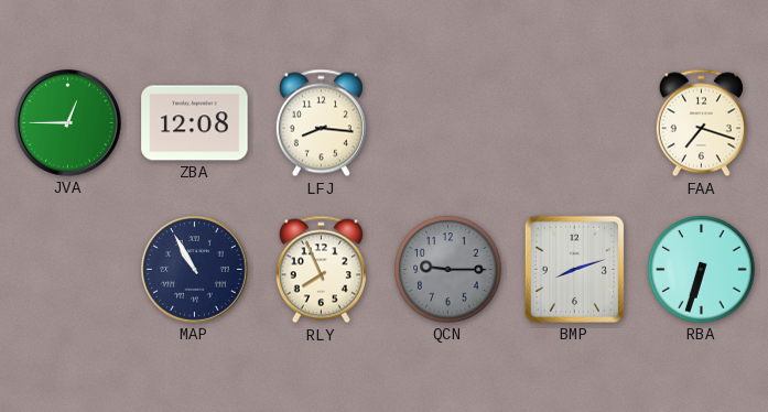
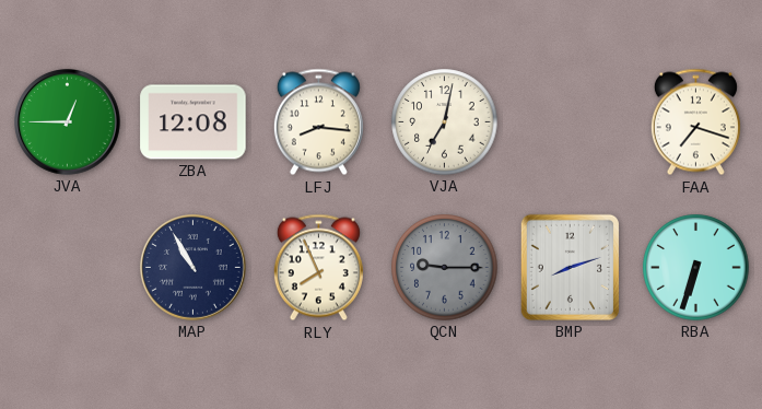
VJA: none -> 7:02
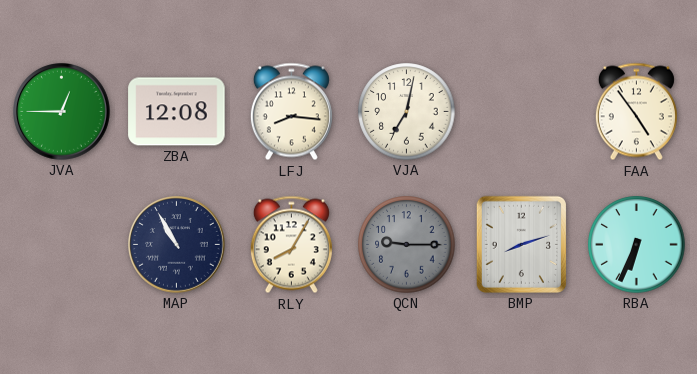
FAA: 7:18 -> 4:54
RLY: 7:56 -> 8:05
RBA: 6:33 -> 6:34
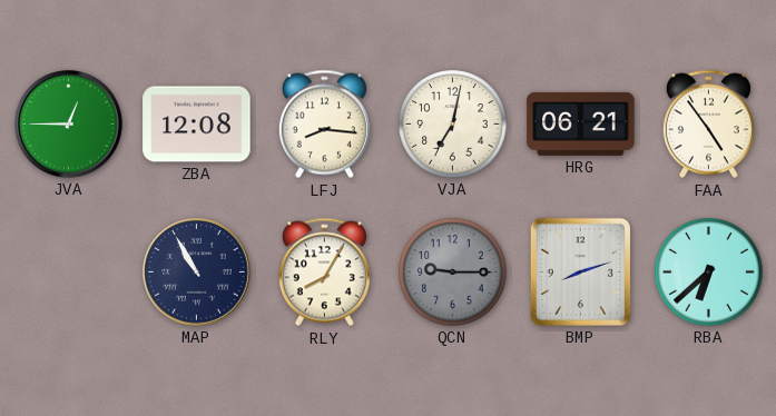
HRG: none -> 06:21
RBA: 6:34 -> 6:38
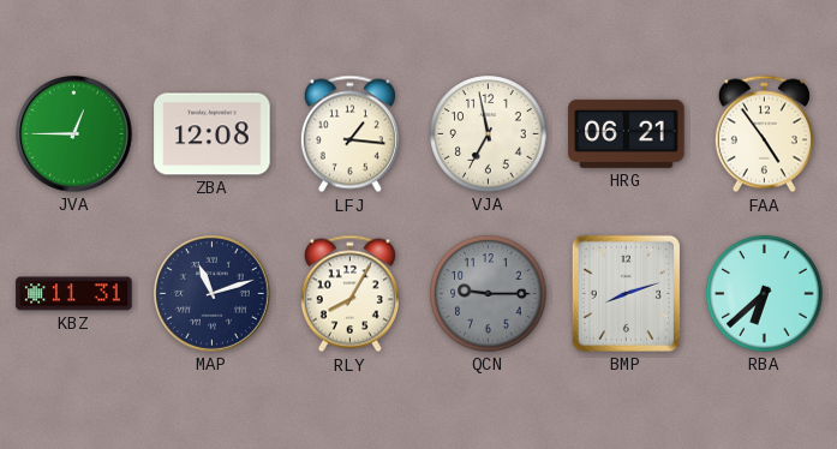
LFJ: 8:16 -> 1:16
VJA: 7:02 -> 6:58
KBZ: none -> 11:31
MAP: 10:55 -> 11:12
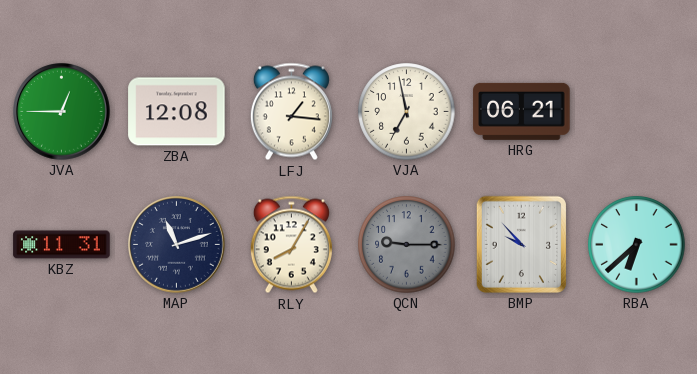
FAA: 4:54 -> none
BMP: 8:12 -> 9:53
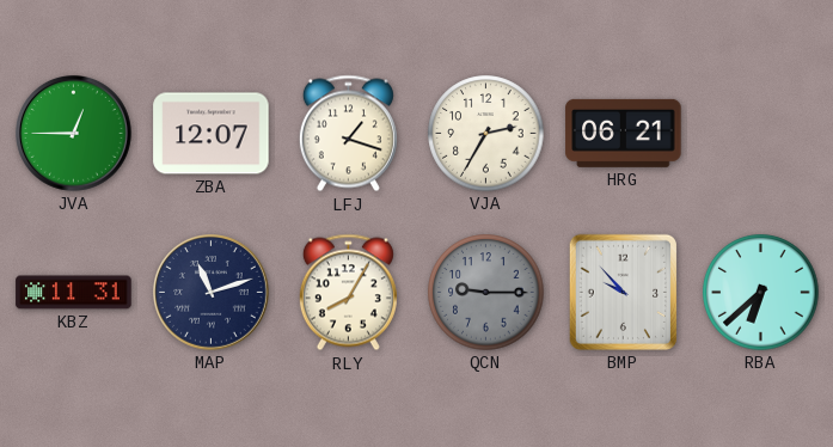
ZBA: 12:08 -> 12:07
LFJ: 1:16 -> 1:18
VJA: 6:58 -> 2:35
